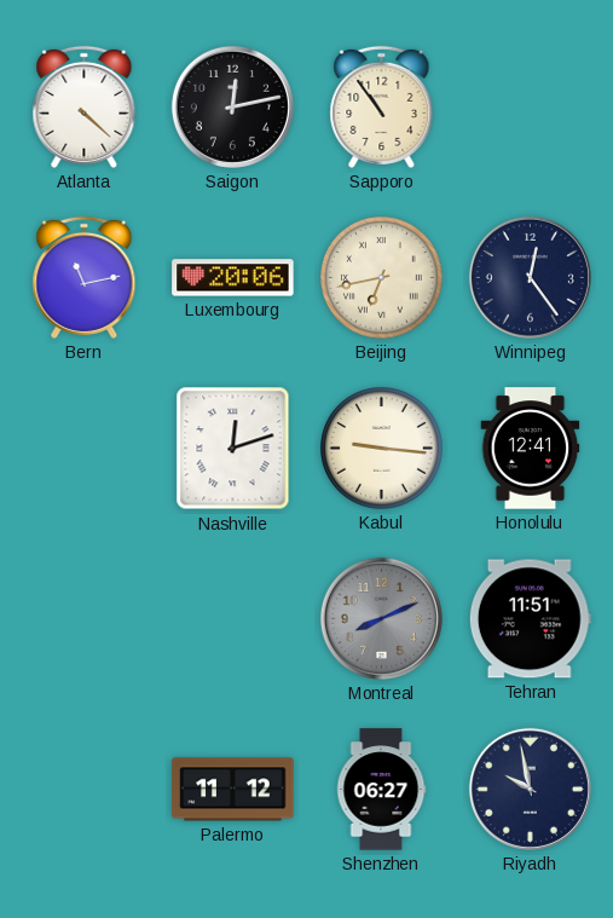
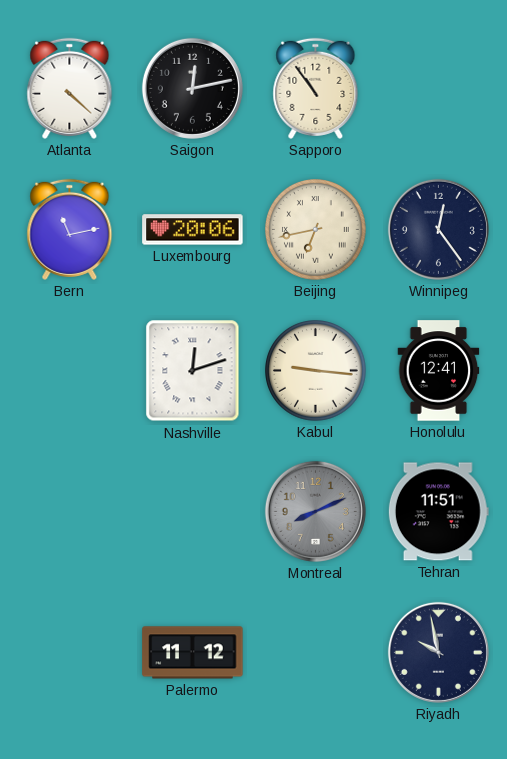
Shenzhen: 06:27 -> none
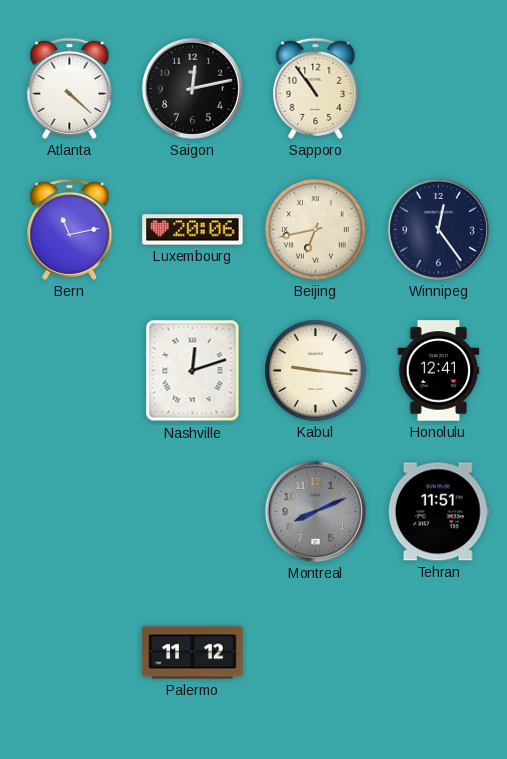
Riyadh: 9:58 -> none
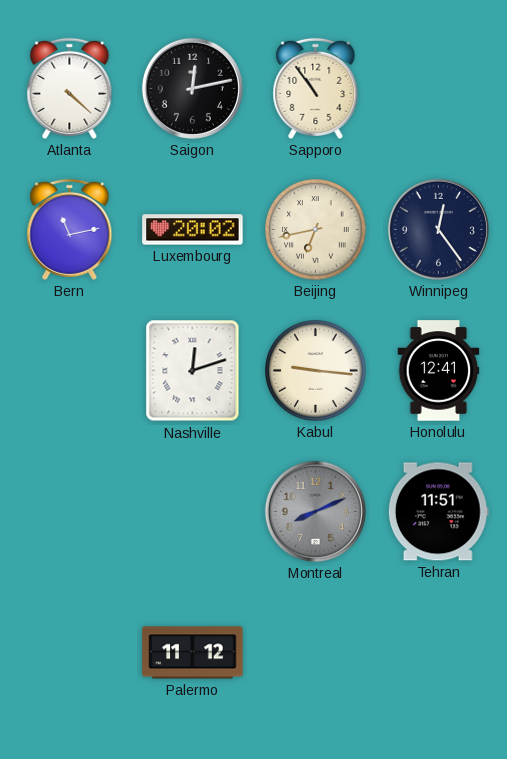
Luxembourg: 20:06 -> 20:02
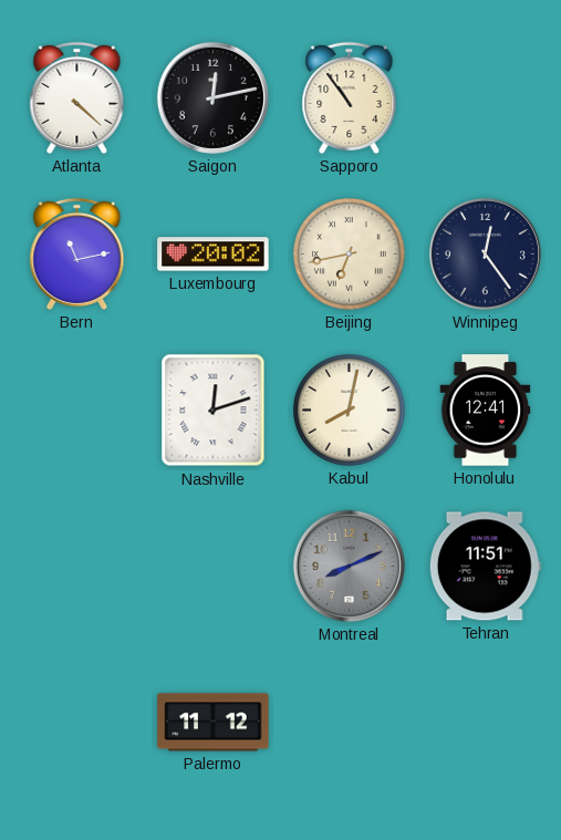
Kabul: 9:16 -> 8:02
